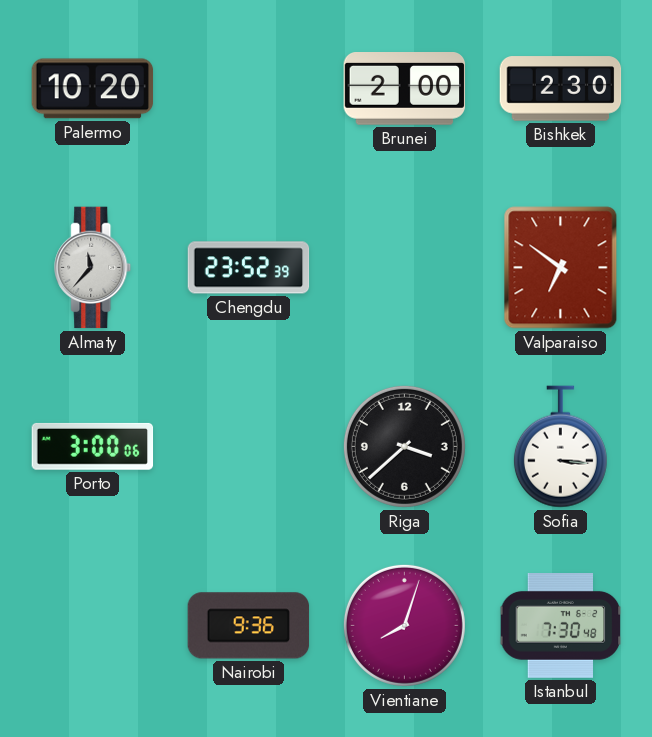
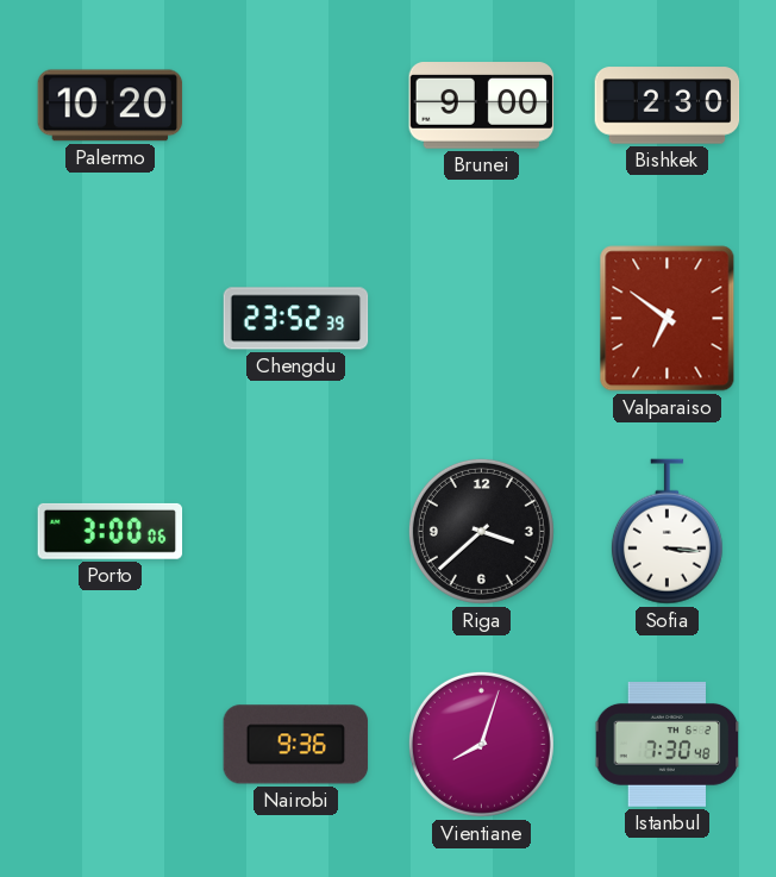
Brunei: 2:00 -> 9:00
Almaty: 11:37 -> none
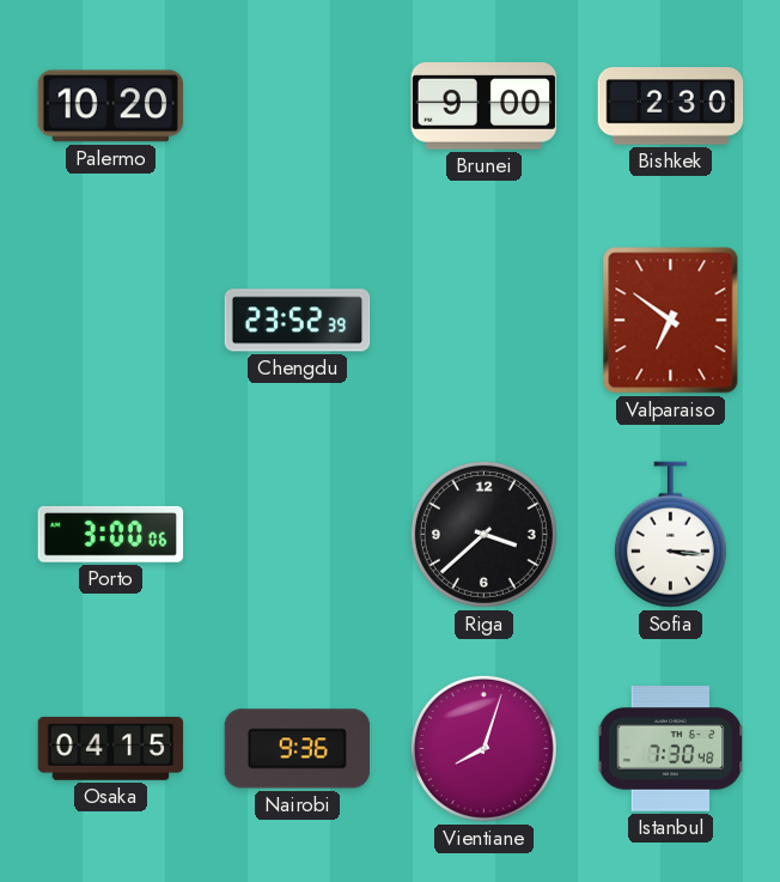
Osaka: none -> 04:15
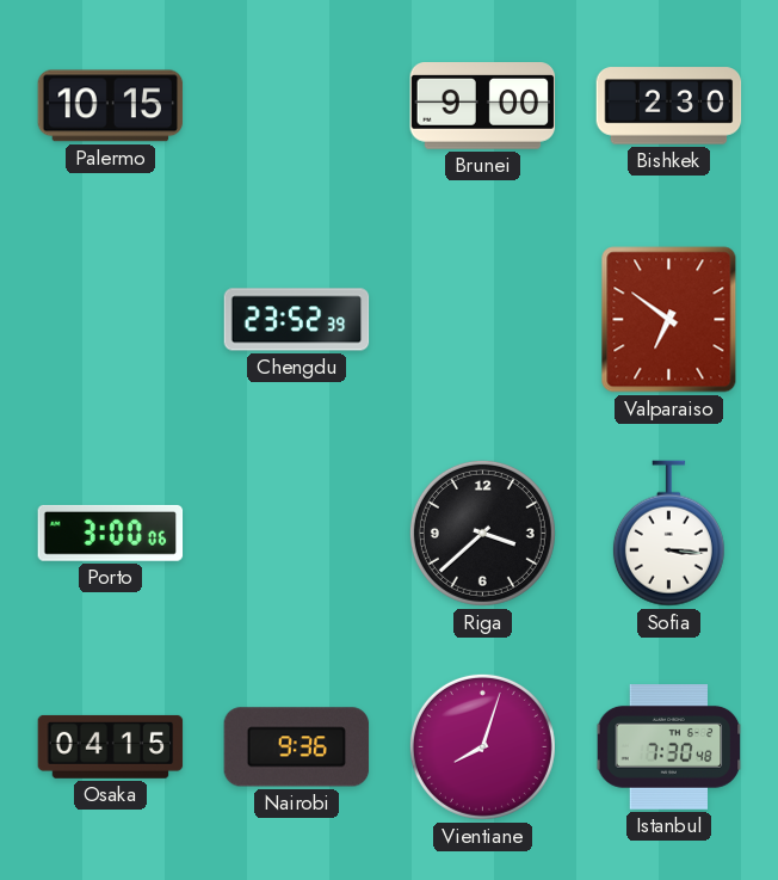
Palermo: 10:20 -> 10:15
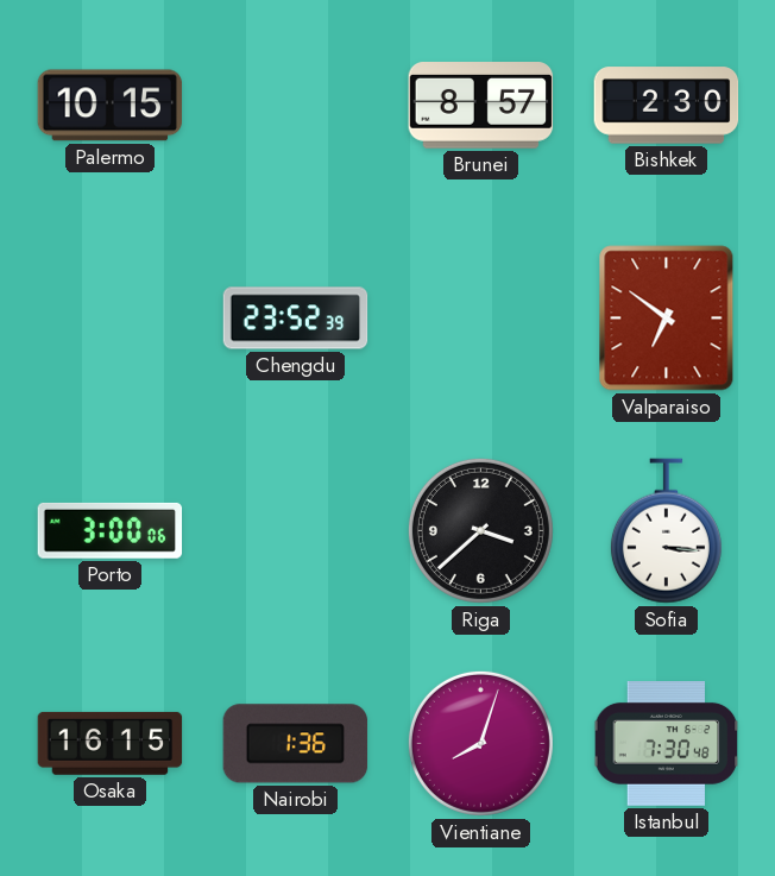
Brunei: 9:00 -> 8:57
Osaka: 04:15 -> 16:15
Nairobi: 9:36 -> 1:36
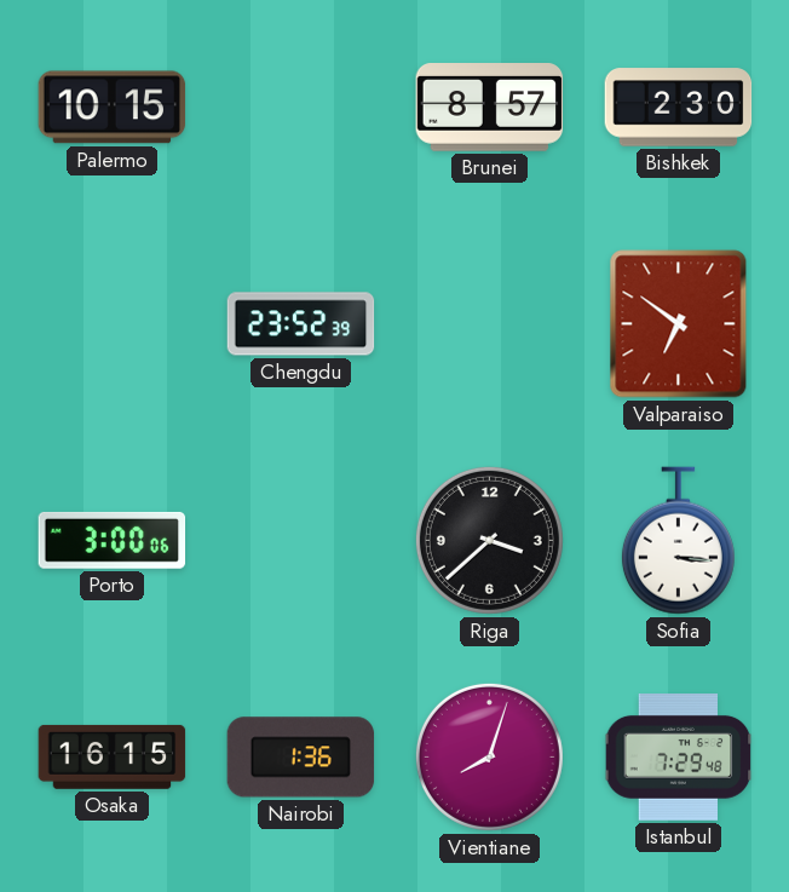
Istanbul: 7:30 -> 7:29
